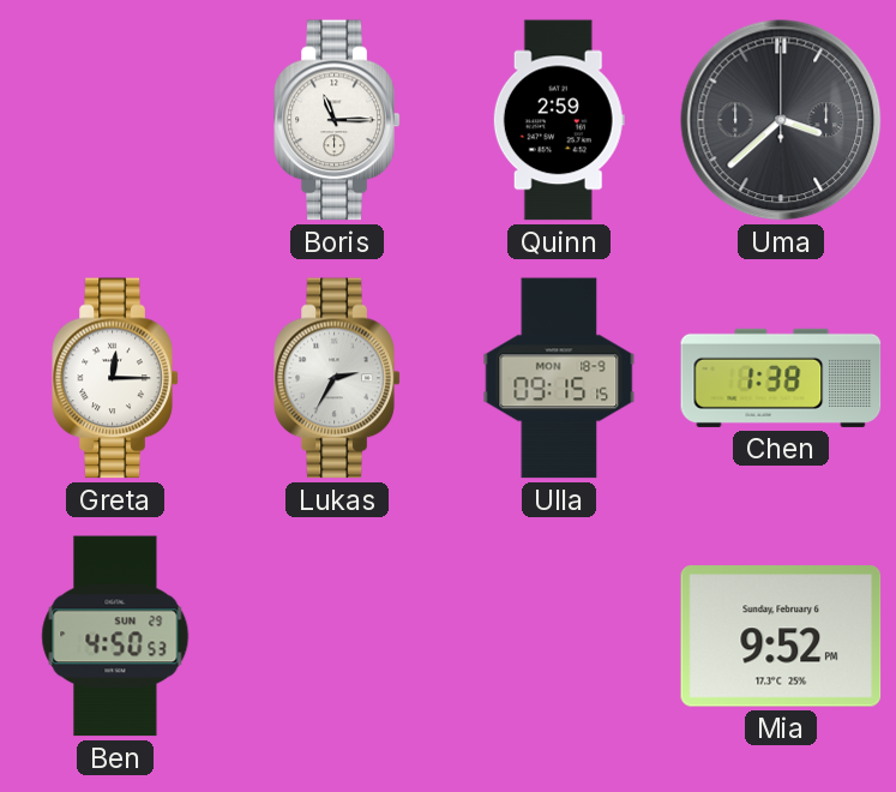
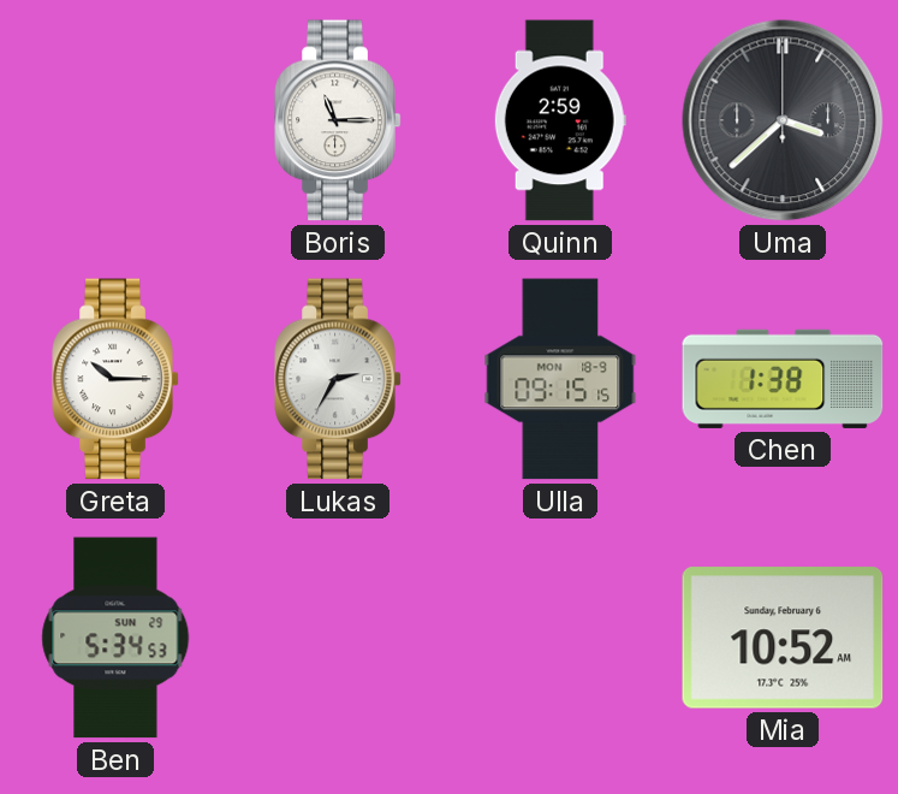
Greta: 12:15 -> 10:15
Ben: 4:50 -> 5:34
Mia: 9:52 -> 10:52
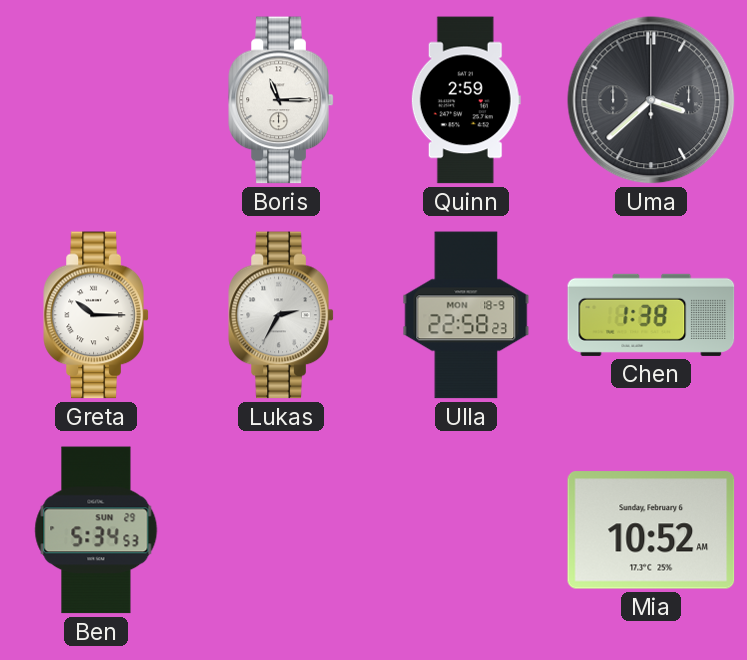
Ulla: 09:15 -> 22:58
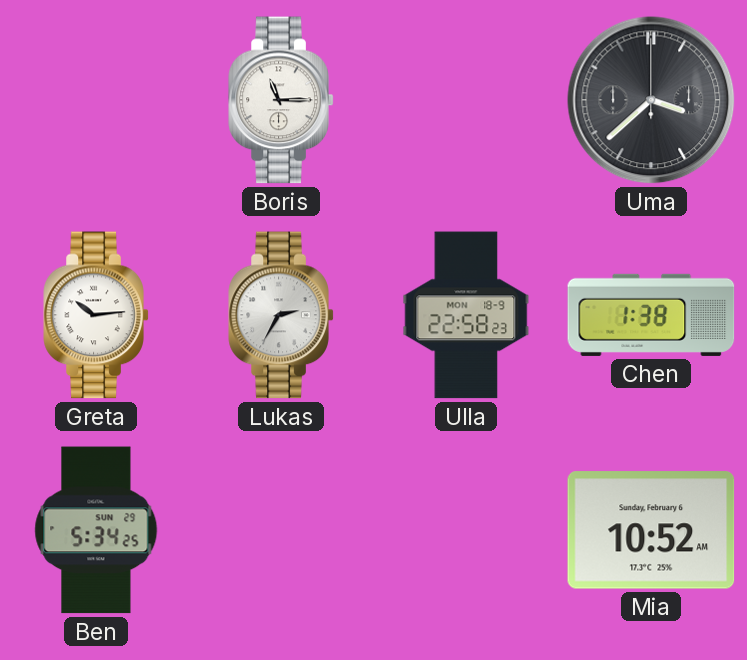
Quinn: 2:59 -> none
Greta: 10:15 -> 10:14
Ben: 5:34:53 -> 5:34:25
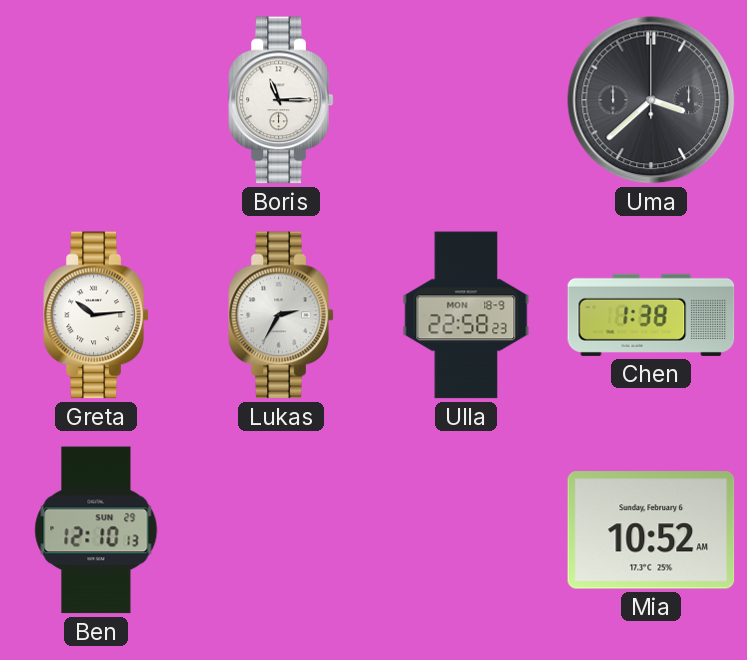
Ben: 5:34 -> 12:10
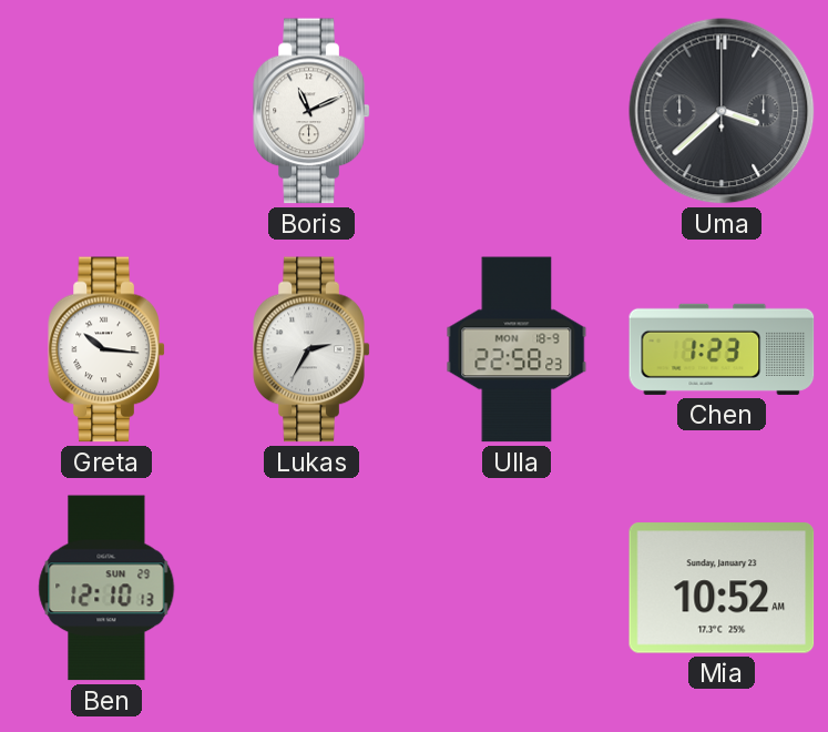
Boris: 11:15 -> 11:11
Greta: 10:14 -> 10:16
Chen: 1:38 -> 1:23
Mia date: Sunday, February 6 -> Sunday, January 23
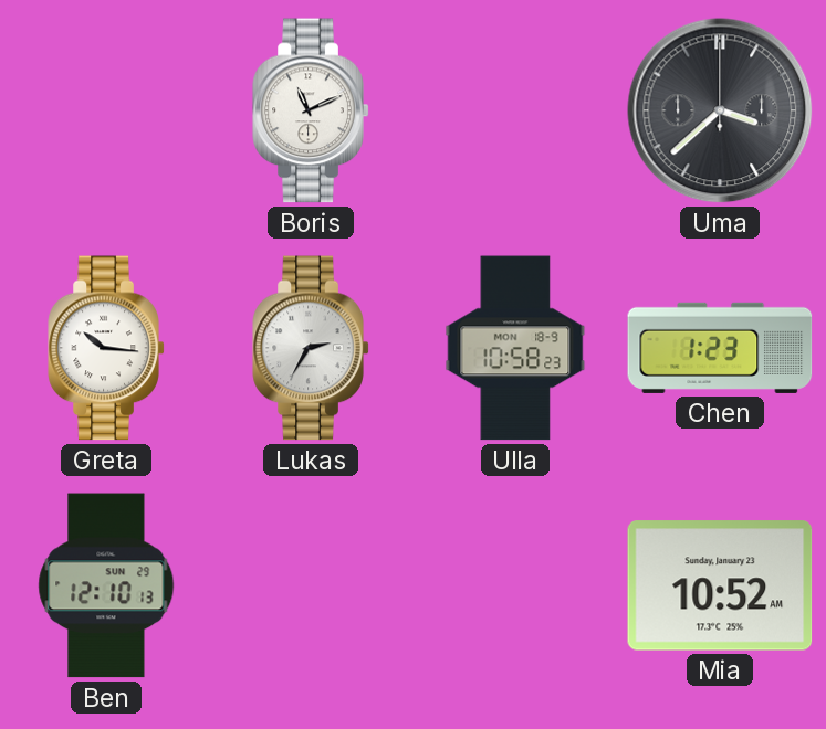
Ulla: 22:58 -> 10:58
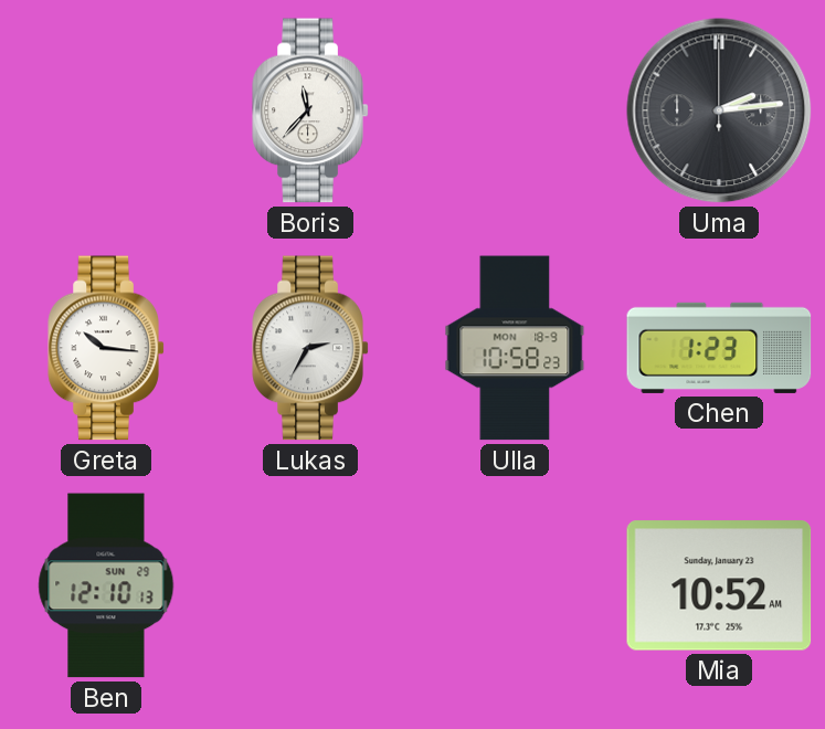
Boris: 11:11 -> 11:37
Uma: 3:38 -> 2:14
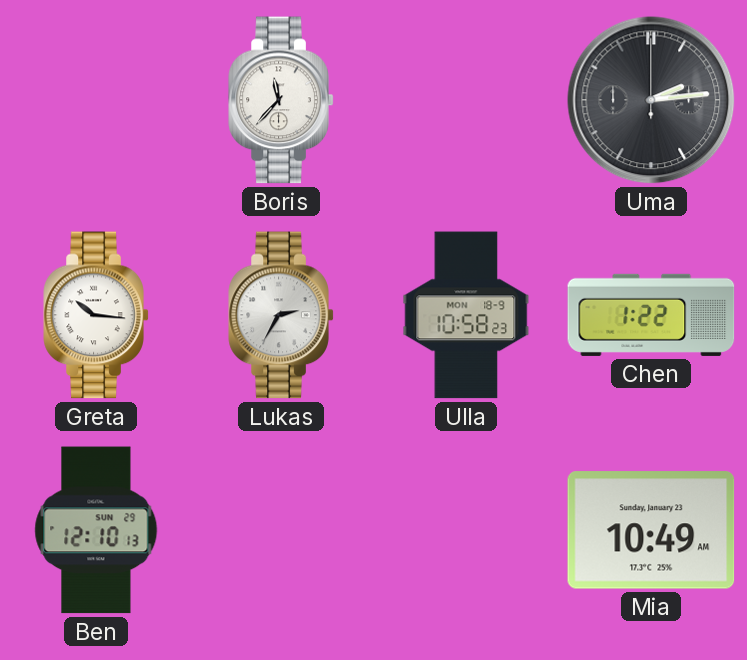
Chen: 1:23 -> 1:22
Mia: 10:52 -> 10:49
